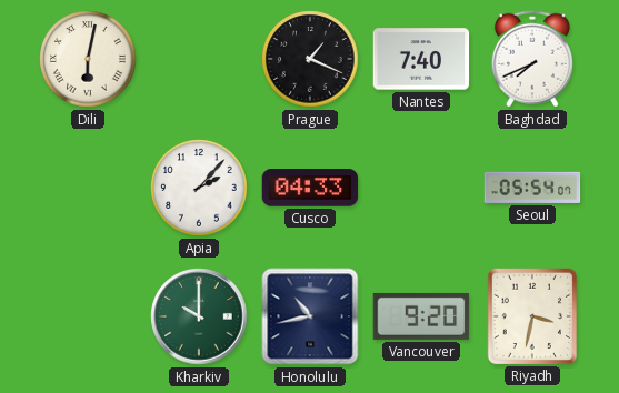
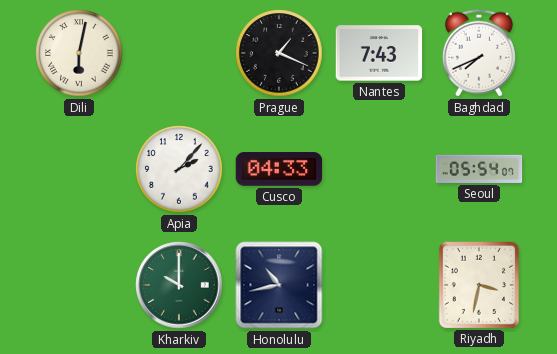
Nantes: 7:40 -> 7:43
Vancouver: 9:20 -> none
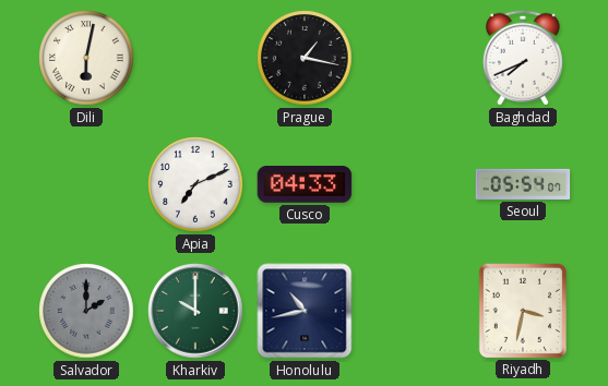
Prague: 1:19 -> 1:17
Nantes: 7:43 -> none
Apia: 2:07 -> 7:11
Salvador: none -> 2:00
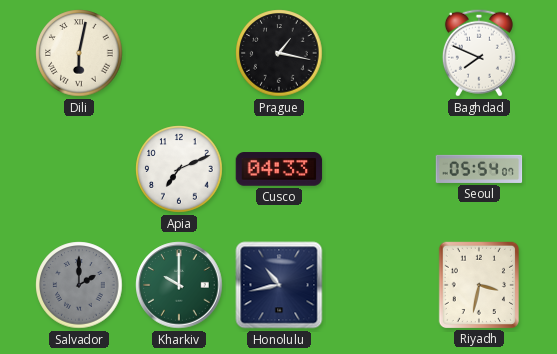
Baghdad: 7:41 -> 7:49
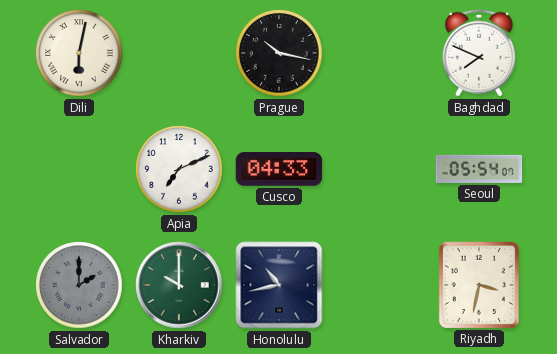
Prague: 1:17 -> 10:17
